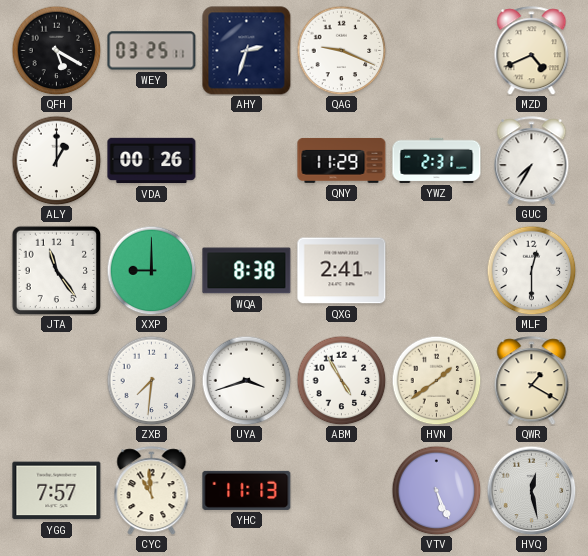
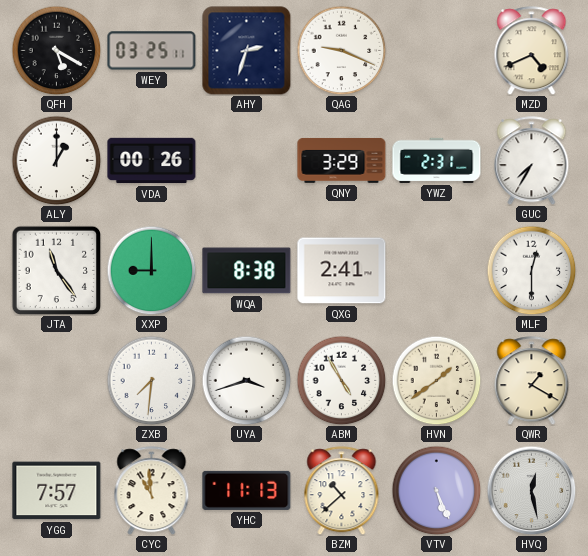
QNY: 11:29 -> 3:29
BZM: none -> 10:38
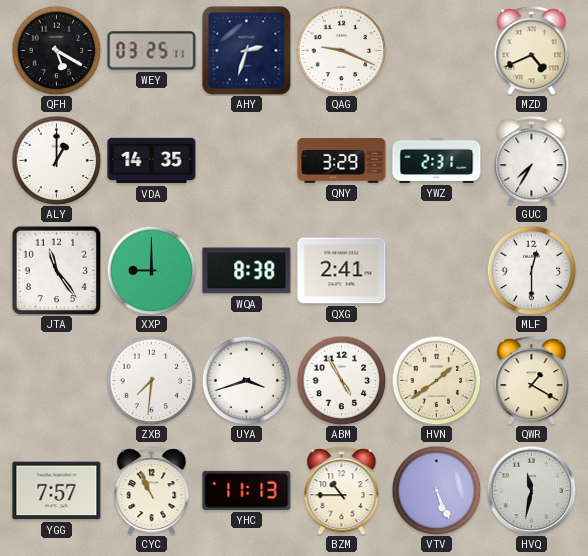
VDA: 00:26 -> 14:35
CYC: 10:59 -> 10:56
BZM: 10:38 -> 10:45
HVQ: 12:28 -> 11:32
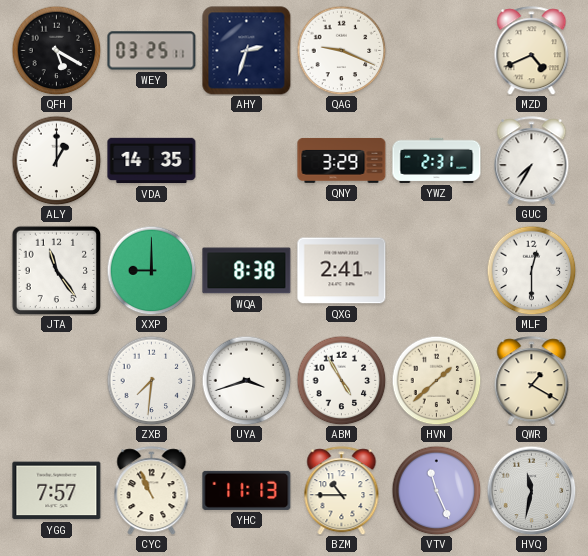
HVN: 1:39 -> 1:38
VTV: 5:26 -> 11:26
